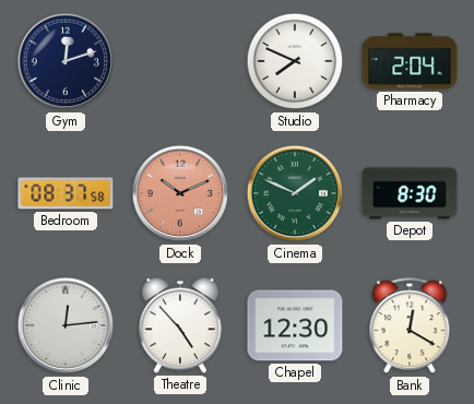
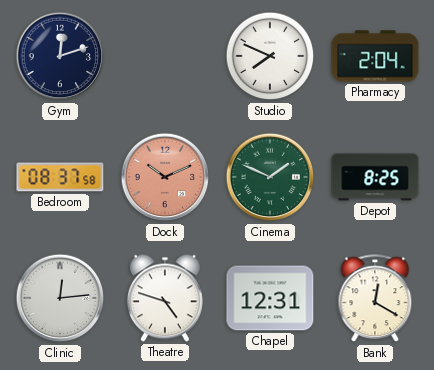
Depot: 8:30 -> 8:25
Theatre: 4:53 -> 4:48
Chapel: 12:30 -> 12:31
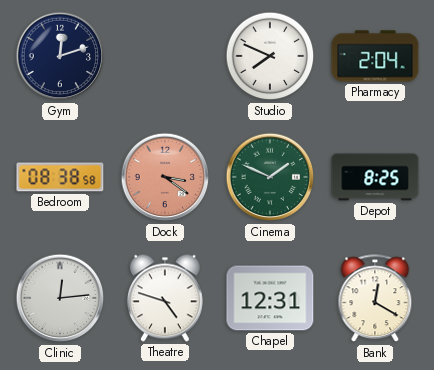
Bedroom: 08:37 -> 08:38
Dock: 10:11 -> 3:21
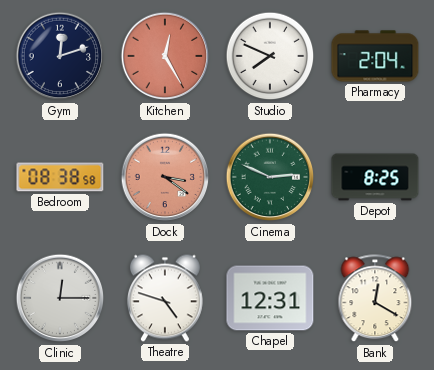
Kitchen: none -> 12:25
Cinema: 1:49 -> 2:49
Clinic: 12:14 -> 12:15
